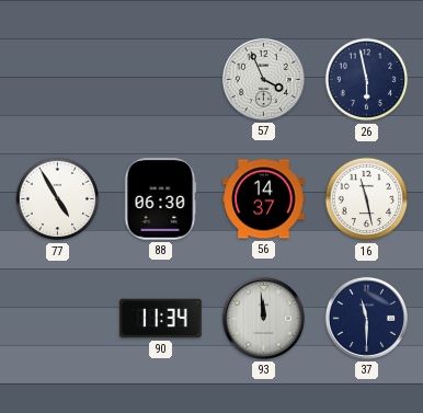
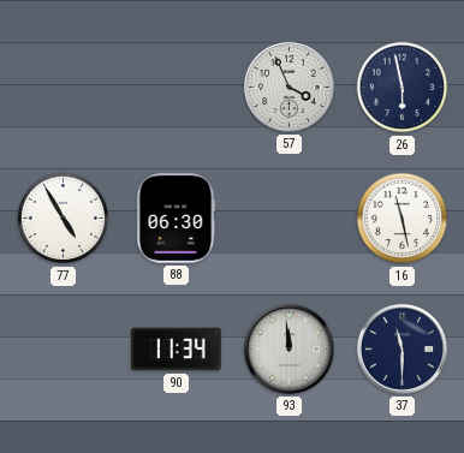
56: 14:37 -> none
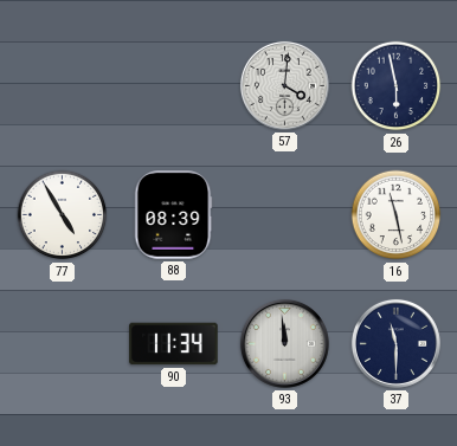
57: 3:56 -> 4:01
88: 06:30 -> 08:39
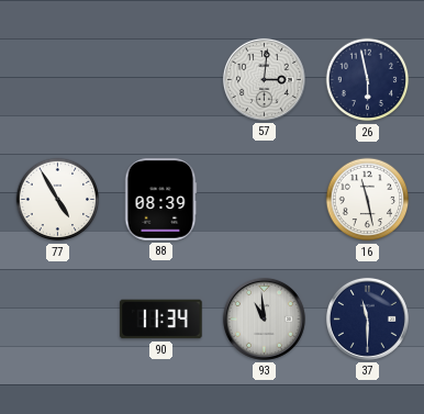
57: 4:01 -> 3:01
93: 11:59 -> 10:59
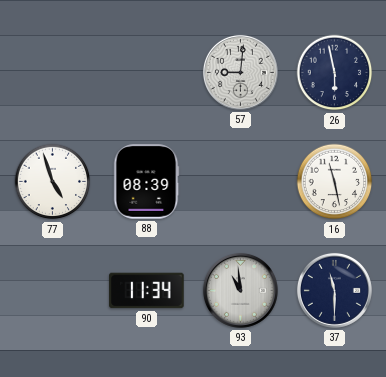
57: 3:01 -> 9:01
77: 4:55 -> 4:57
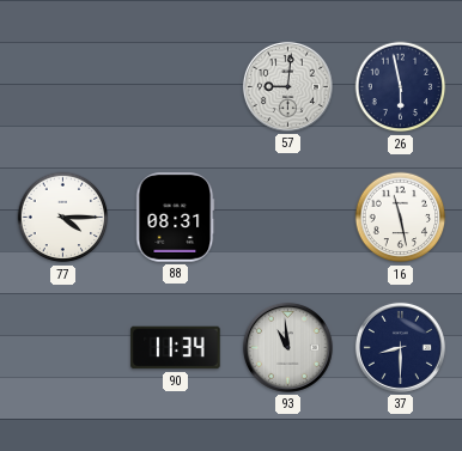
77: 4:57 -> 4:15
88: 08:39 -> 08:31
37: 11:30 -> 8:30
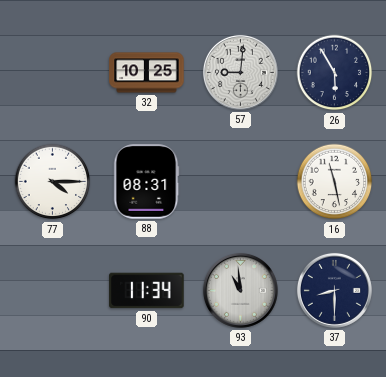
32: none -> 10:25
26: 5:58 -> 5:55
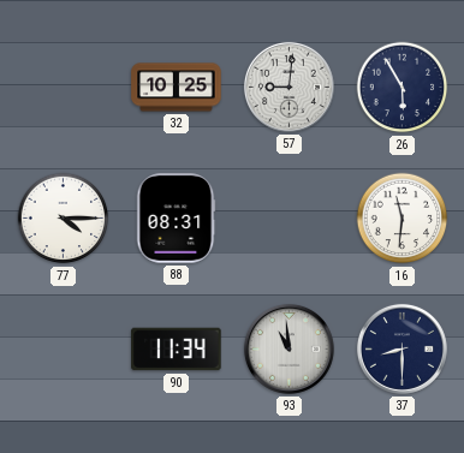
16: 11:28 -> 11:31
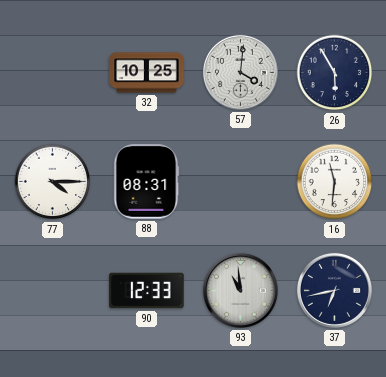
57: 9:01 -> 4:01
90: 11:34 -> 12:33
37: 8:30 -> 6:43
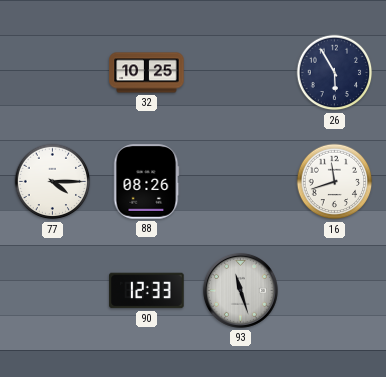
57: 4:01 -> none
88: 08:31 -> 08:26
16: 11:31 -> 11:42
93: 10:59 -> 11:27
37: 6:43 -> none
